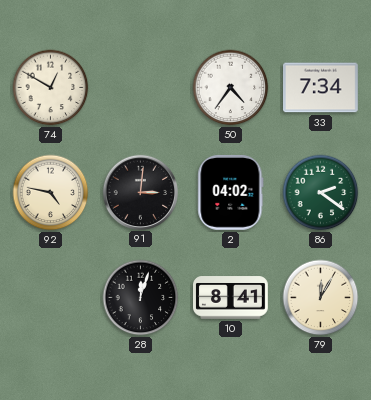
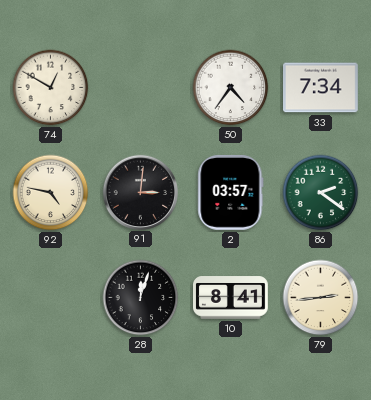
2: 04:02 -> 03:57
79: 12:05 -> 2:44
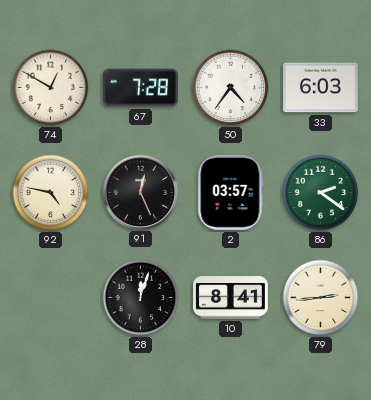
67: none -> 7:28
33: 7:34 -> 6:03
91: 3:01 -> 12:26
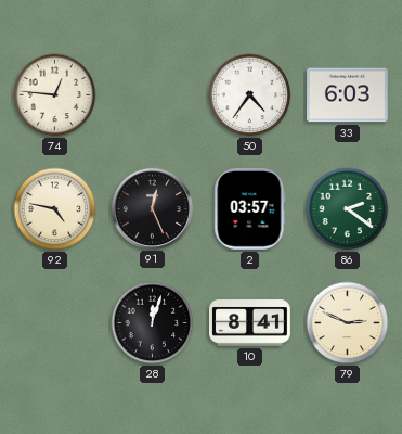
74: 12:50 -> 12:46
67: 7:28 -> none
79: 2:44 -> 2:49
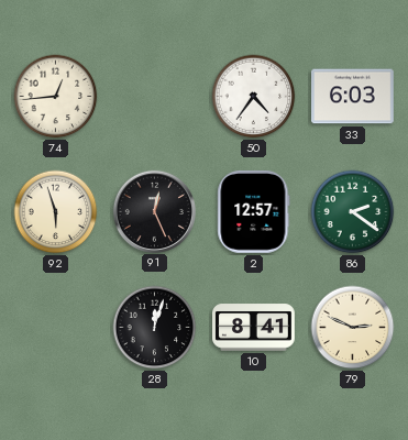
74: 12:46 -> 12:44
92: 4:47 -> 5:57
2: 03:57 -> 12:57
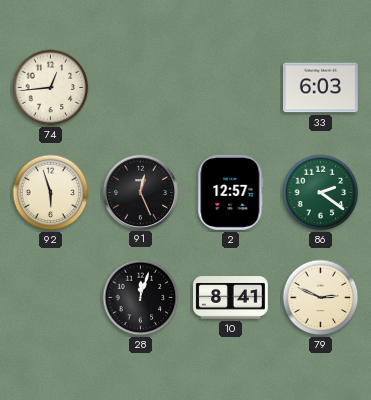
50: 4:36 -> none
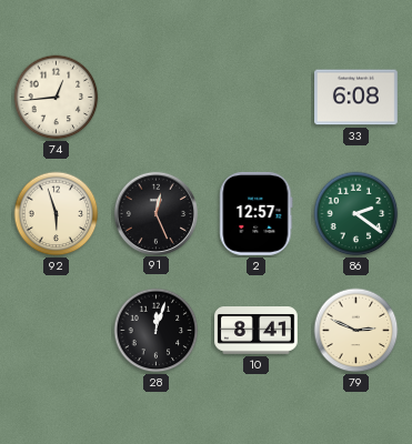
33: 6:03 -> 6:08
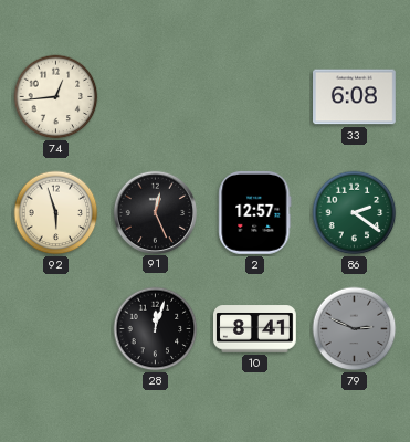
79 dial: cream -> grey
